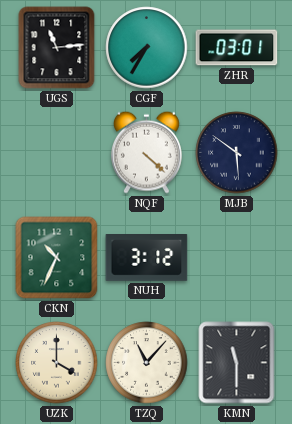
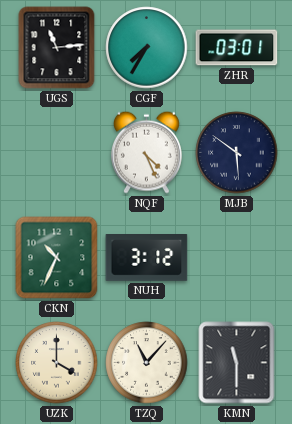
NQF: 4:22 -> 4:26
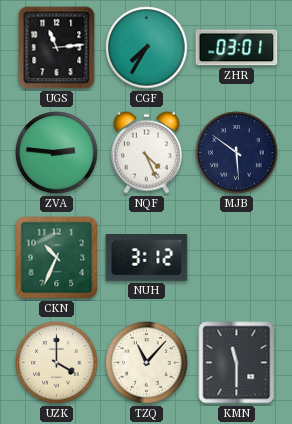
ZVA: none -> 2:46
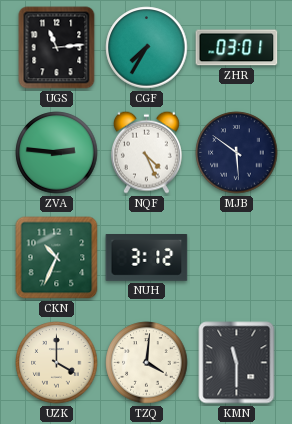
TZQ: 11:07 -> 4:01
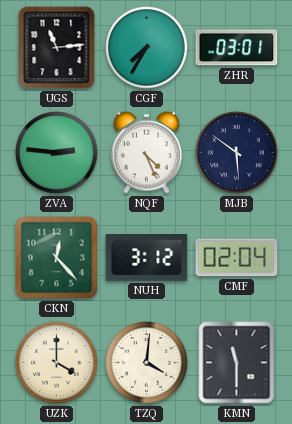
CKN: 10:34 -> 12:23
CMF: none -> 02:04
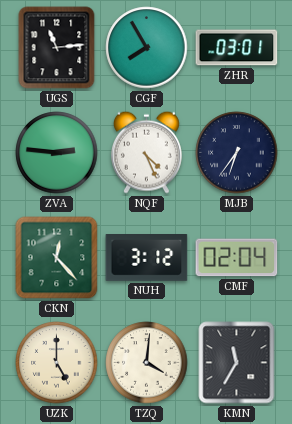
CGF: 7:35 -> 7:55
MJB: 5:51 -> 6:36
UZK: 4:00 -> 5:00
KMN: 11:30 -> 11:35
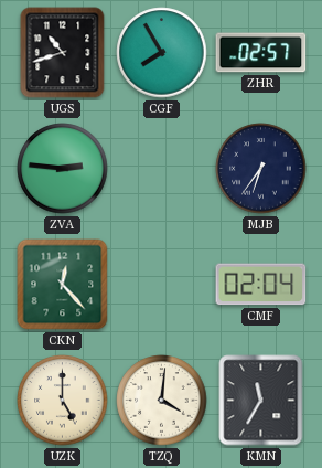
UGS: 11:14 -> 10:42
ZHR: 03:01 -> 02:57
NQF: 4:26 -> none
NUH: 3:12 -> none
